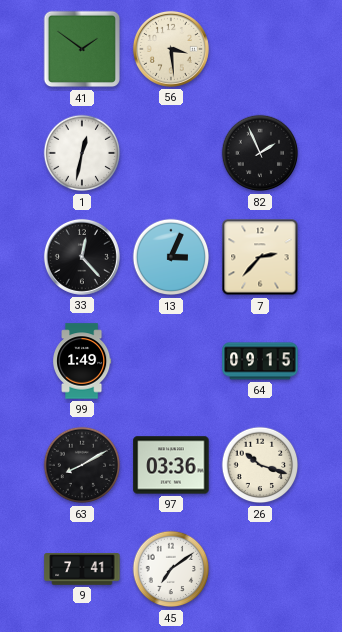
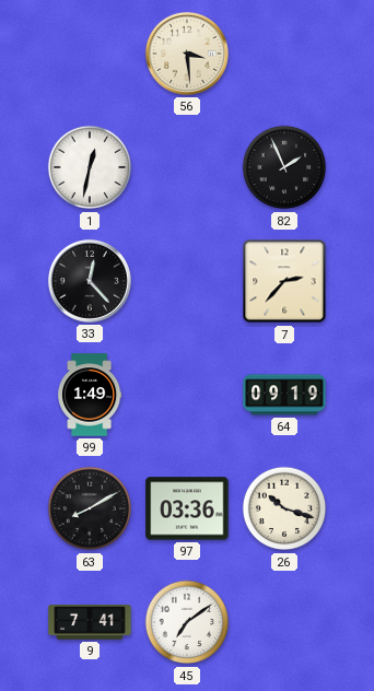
41: 1:51 -> none
13: 3:04 -> none
64: 09:15 -> 09:19
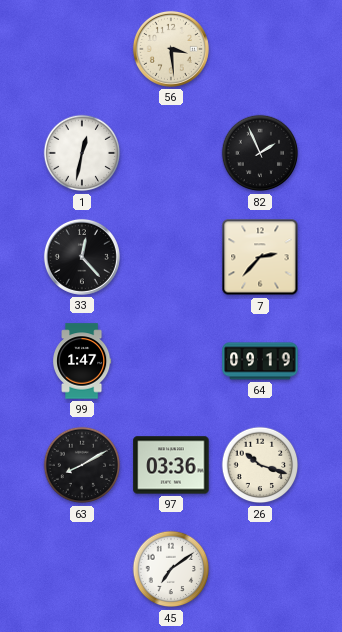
99: 1:49 -> 1:47
9: 7:41 -> none
